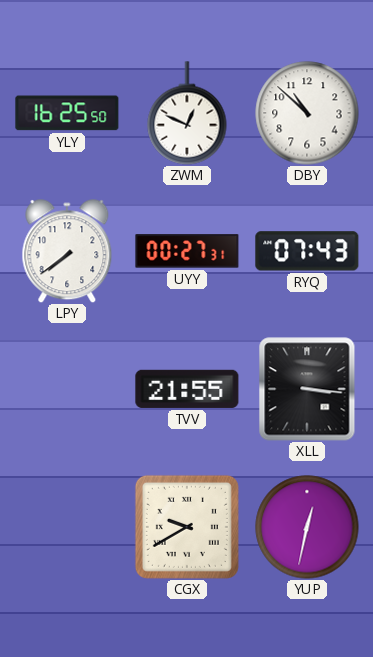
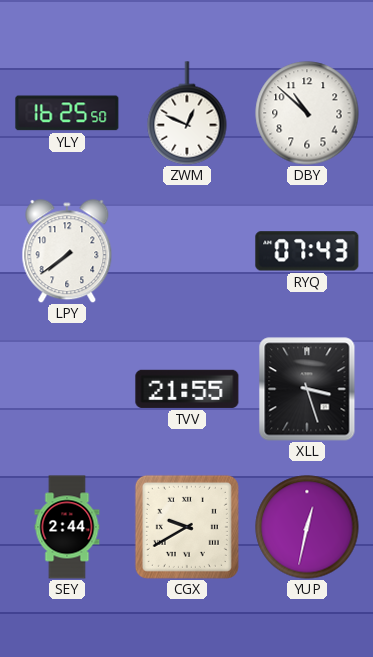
UYY: 00:27 -> none
XLL: 3:16 -> 3:27
SEY: none -> 2:44
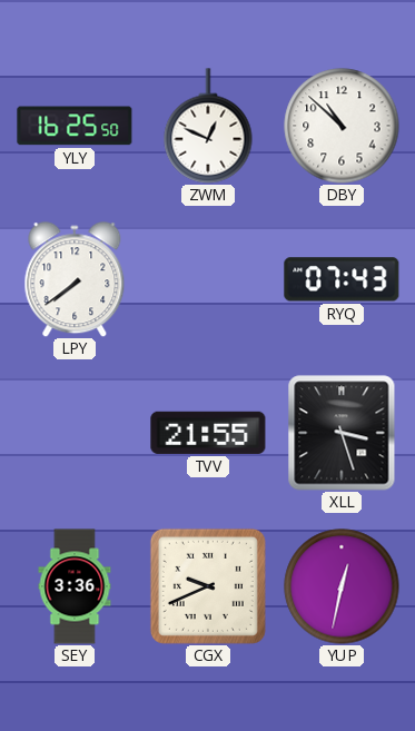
SEY: 2:44 -> 3:36
CGX: 9:40 -> 9:41
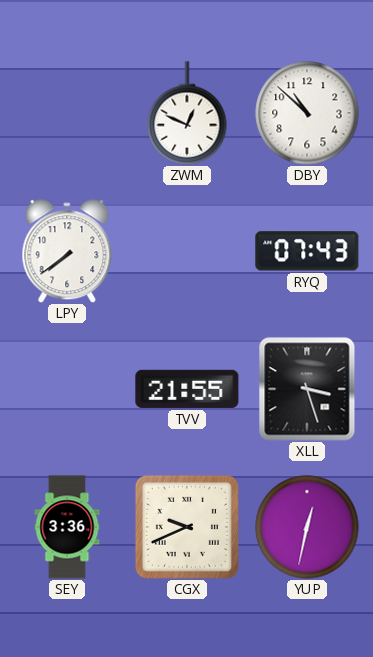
YLY: 16:25 -> none
